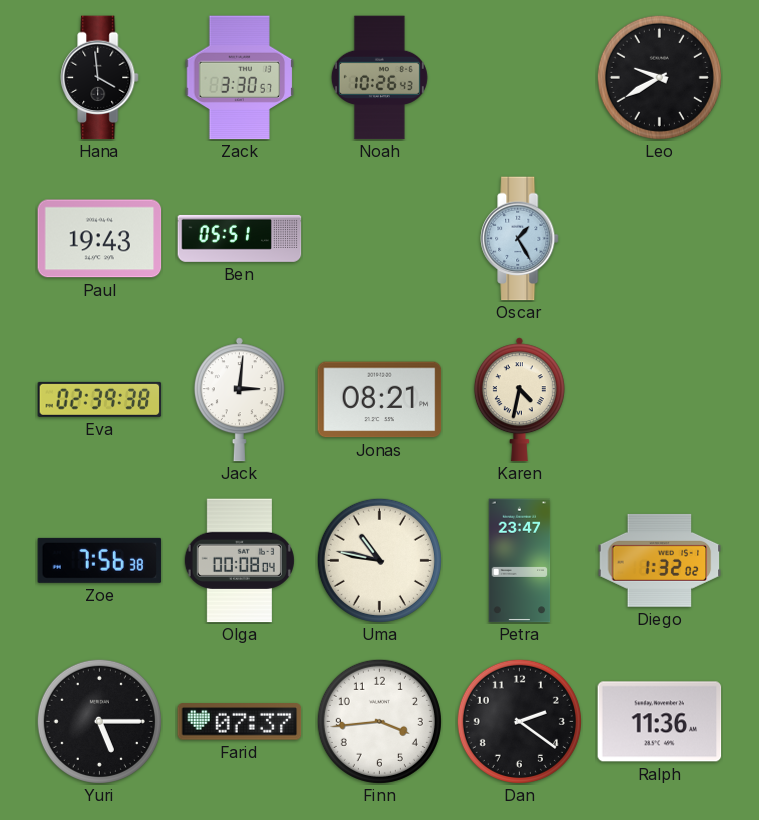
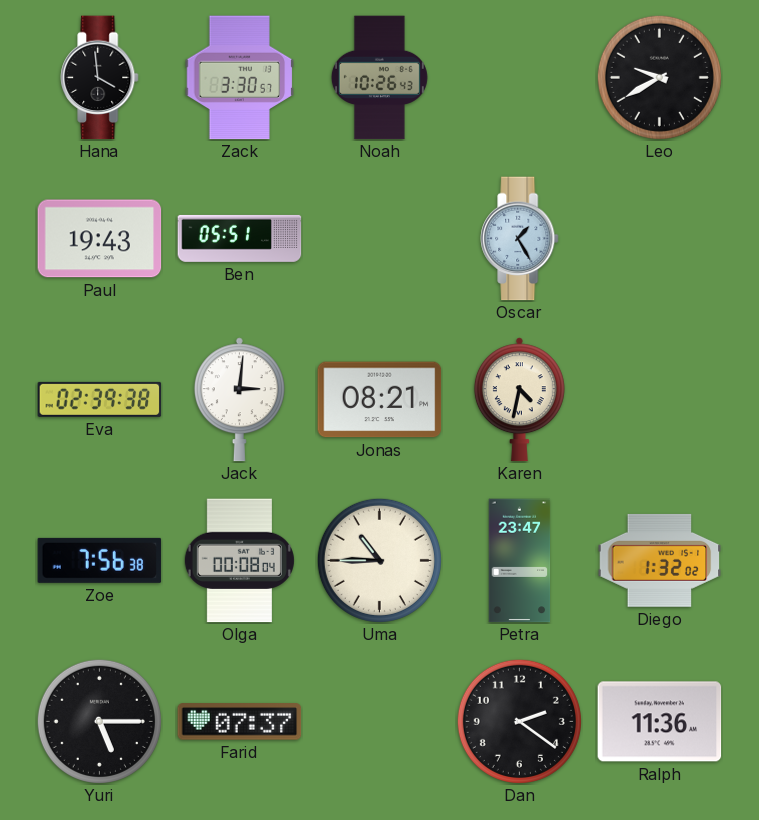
Uma: 10:47 -> 10:45
Finn: 3:44 -> none
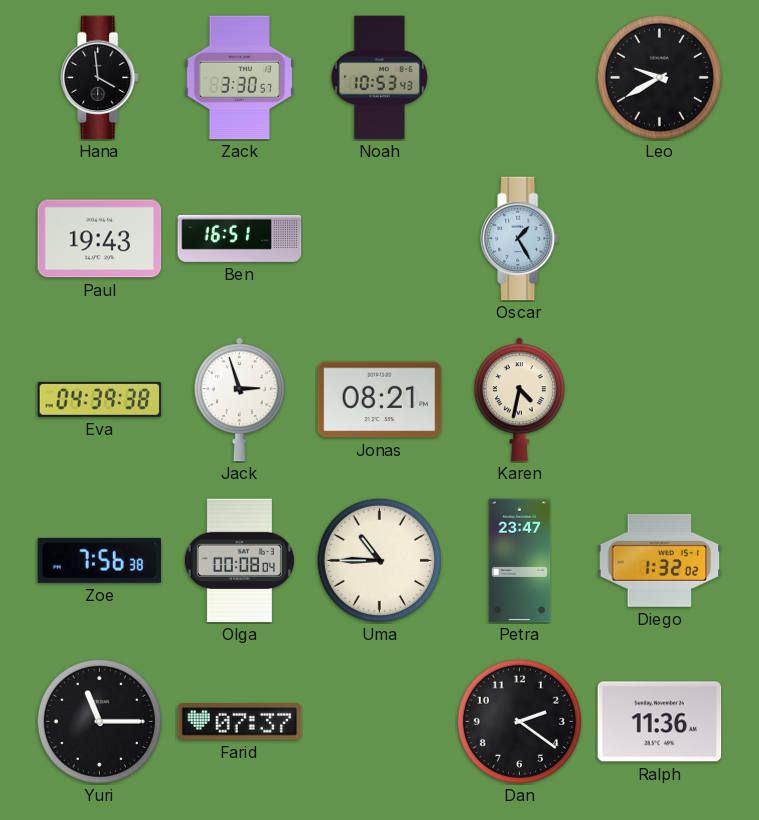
Noah: 10:26 -> 10:53
Ben: 05:51 -> 16:51
Eva: 02:39 -> 04:39
Jack: 3:01 -> 2:57
Yuri: 5:15 -> 11:15
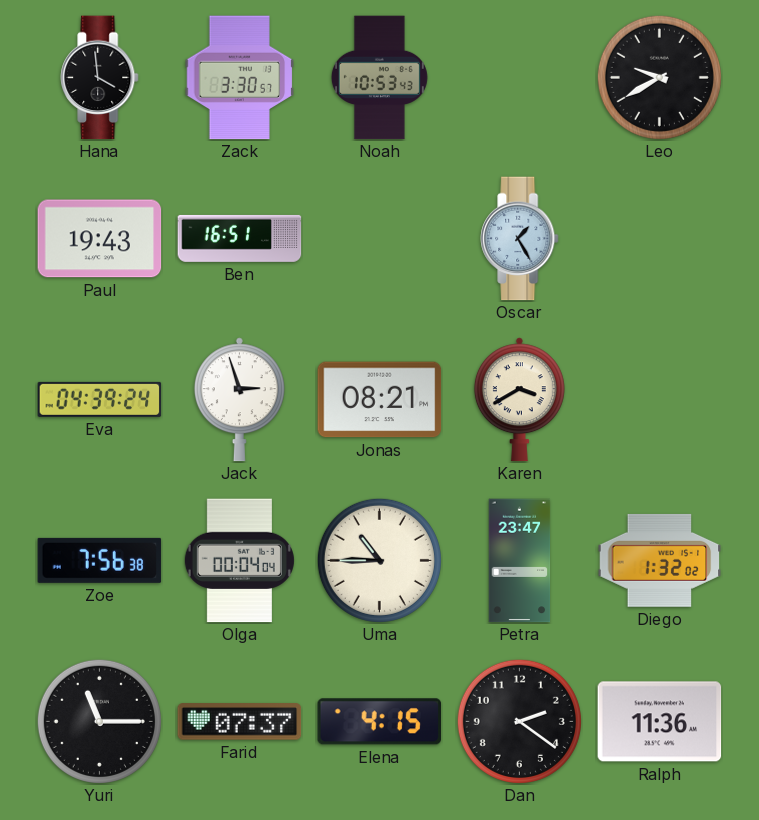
Eva: 04:39:38 -> 04:39:24
Karen: 4:32 -> 3:40
Olga: 00:08 -> 00:04
Elena: none -> 4:15
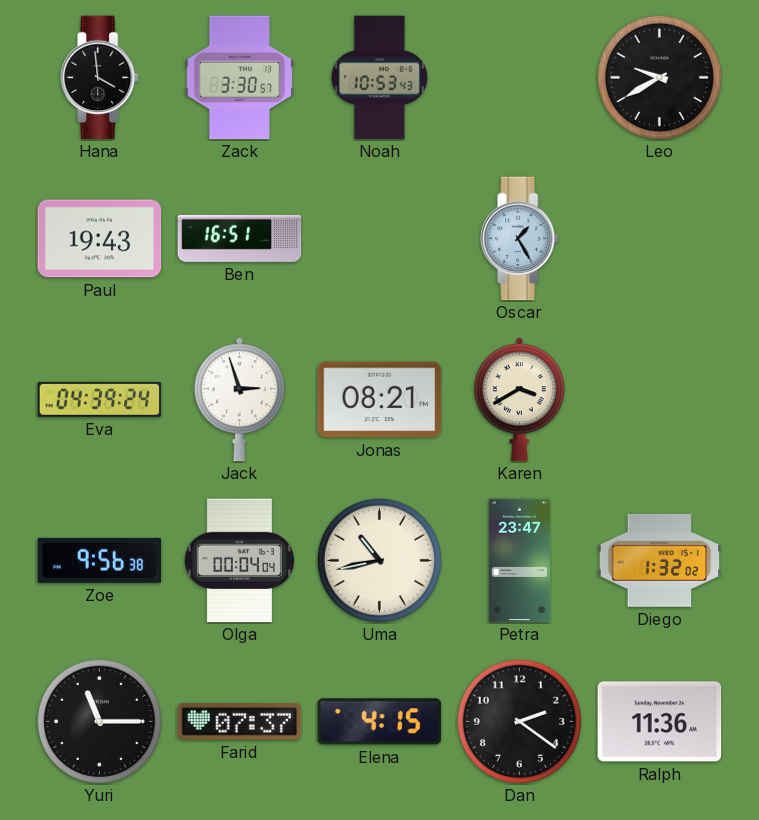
Zoe: 7:56 -> 9:56
Uma: 10:45 -> 10:43
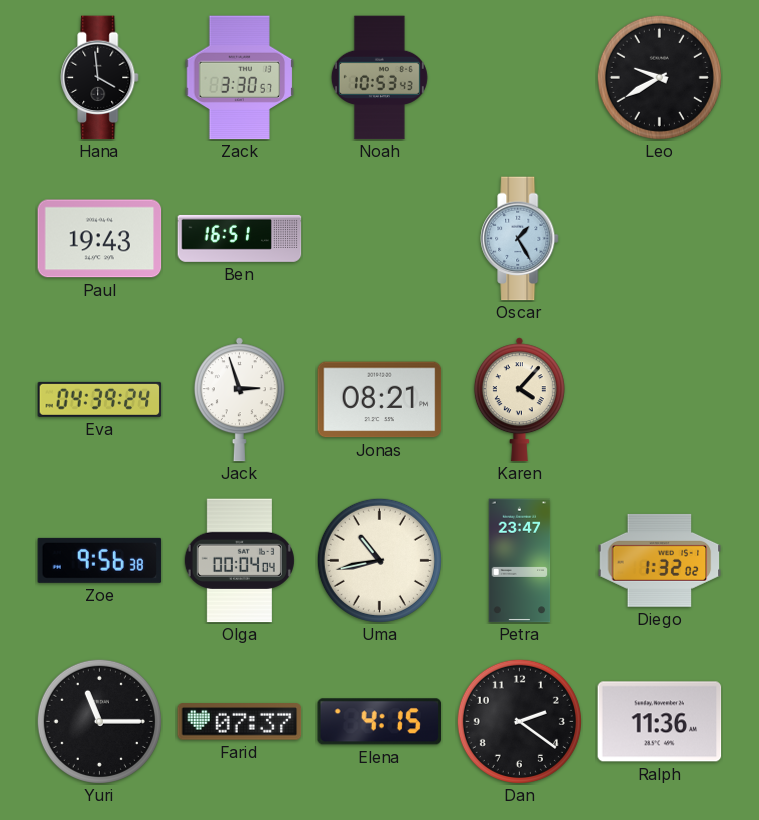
Karen: 3:40 -> 4:07
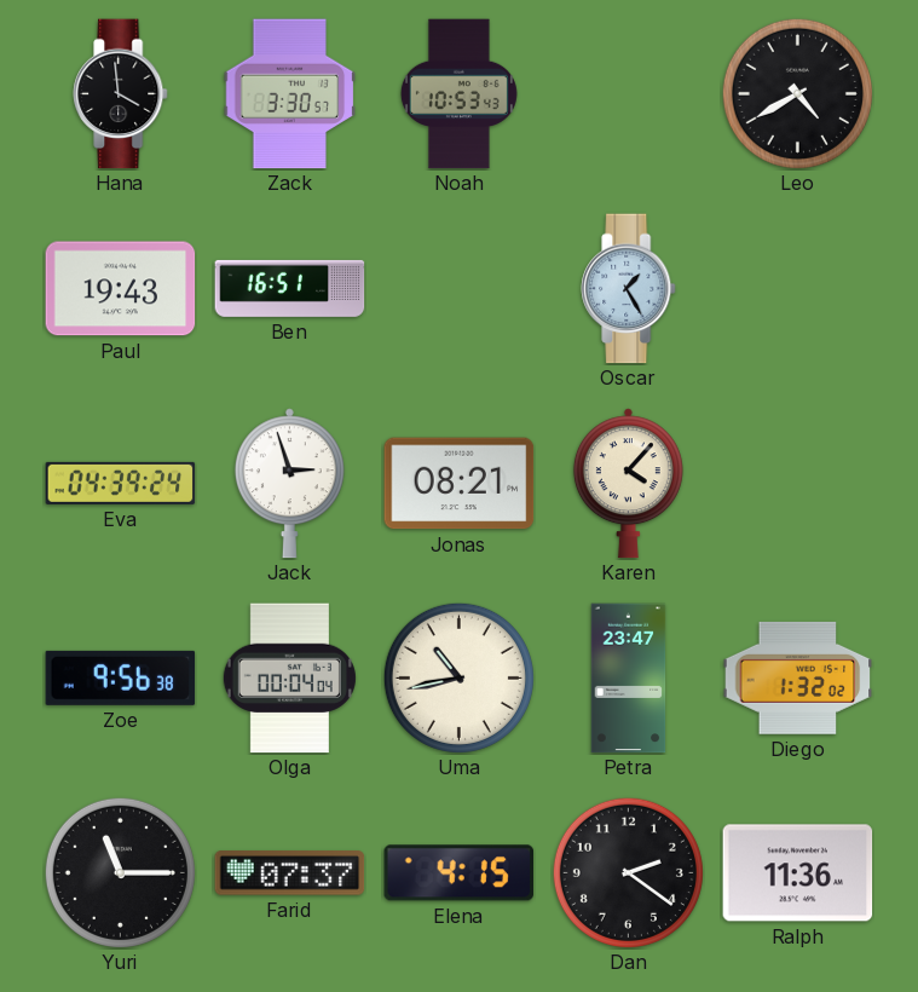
Leo: 9:40 -> 4:40
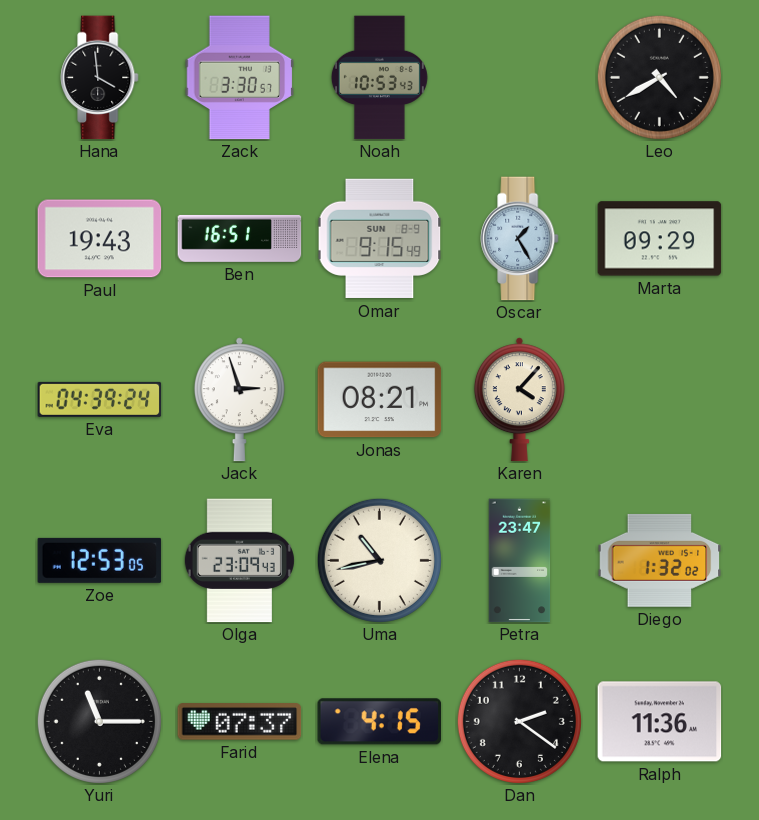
Omar: none -> 9:15
Marta: none -> 09:29
Zoe: 9:56 -> 12:53
Olga: 00:04 -> 23:09
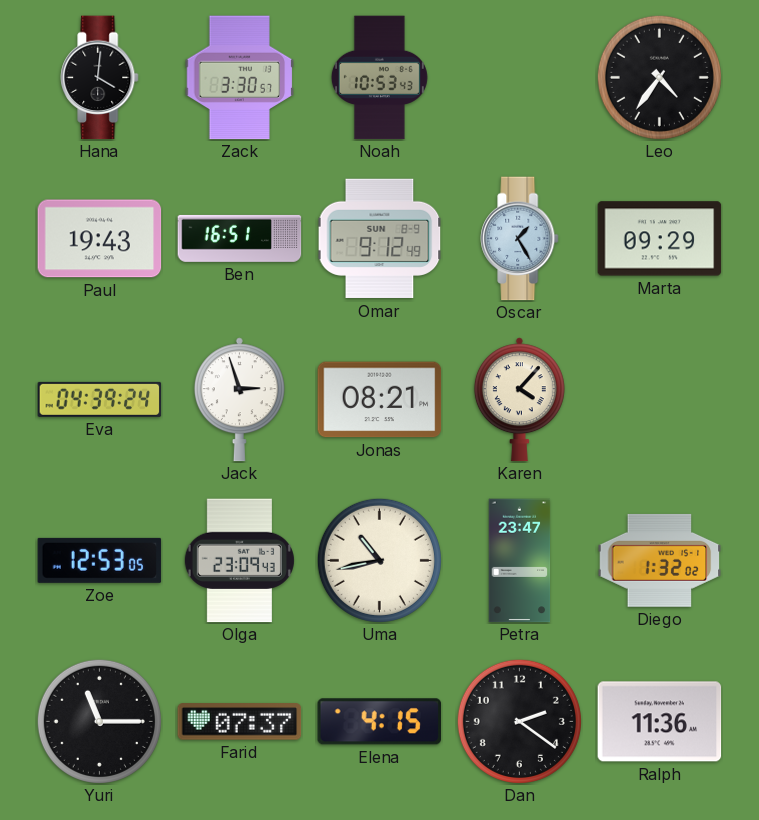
Hana: 3:59 -> 4:01
Leo: 4:40 -> 4:36
Omar: 9:15 -> 9:12
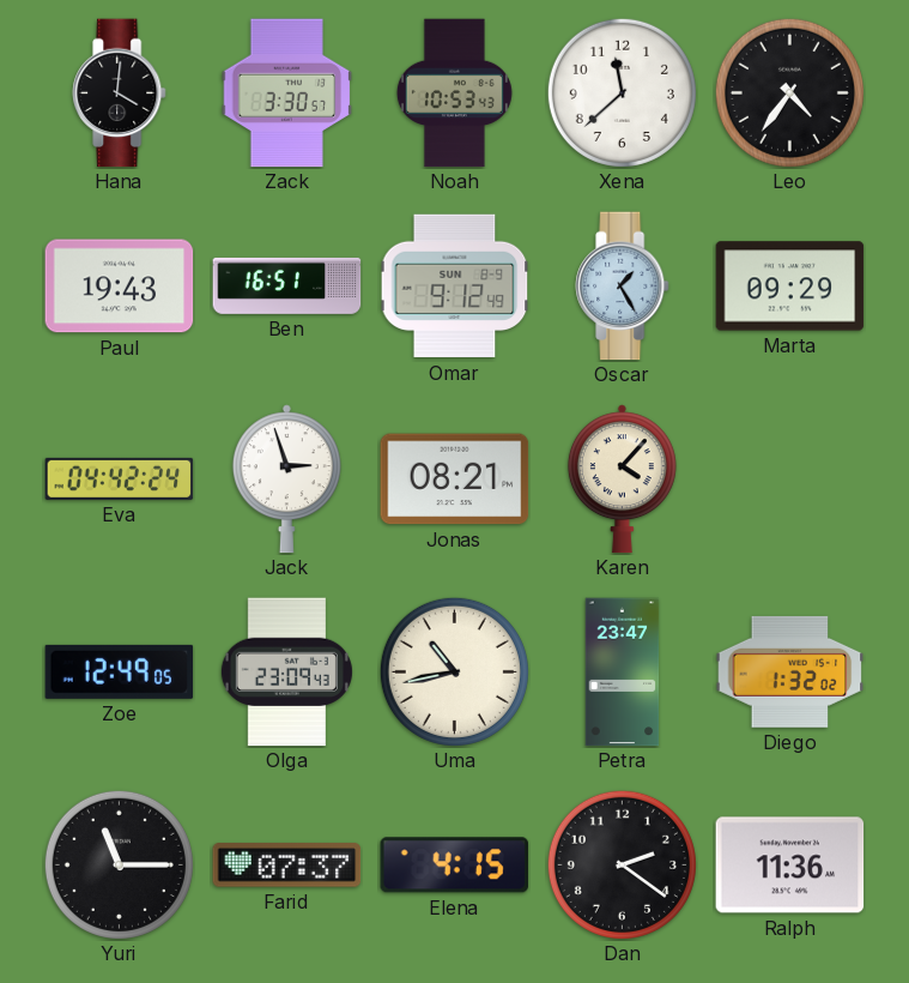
Xena: none -> 11:38
Eva: 04:39 -> 04:42
Zoe: 12:53 -> 12:49
